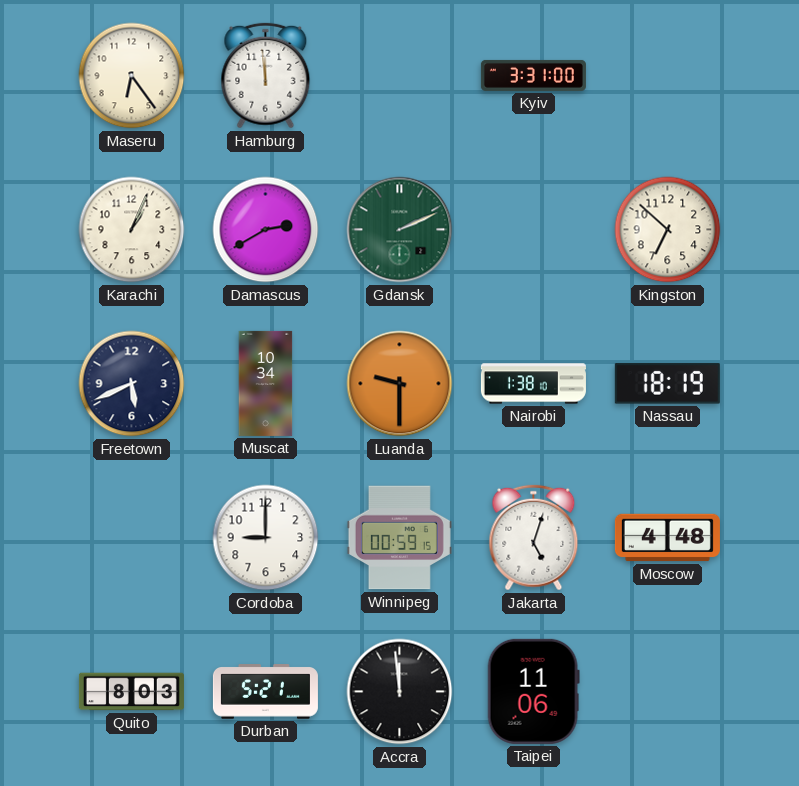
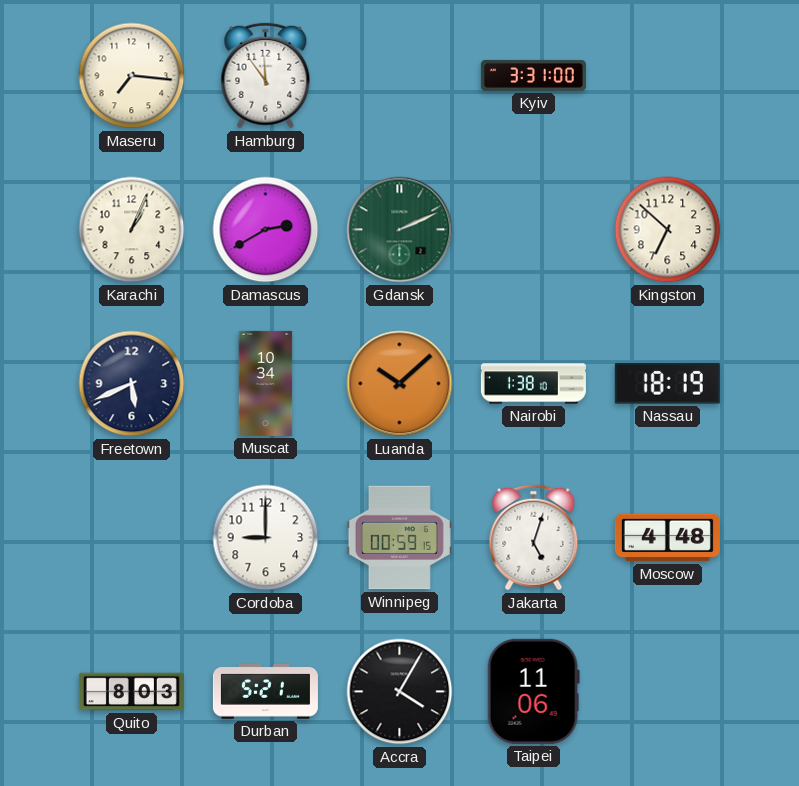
Maseru: 6:24 -> 7:16
Hamburg: 11:59 -> 11:54
Luanda: 9:30 -> 10:08
Accra: 11:59 -> 4:05
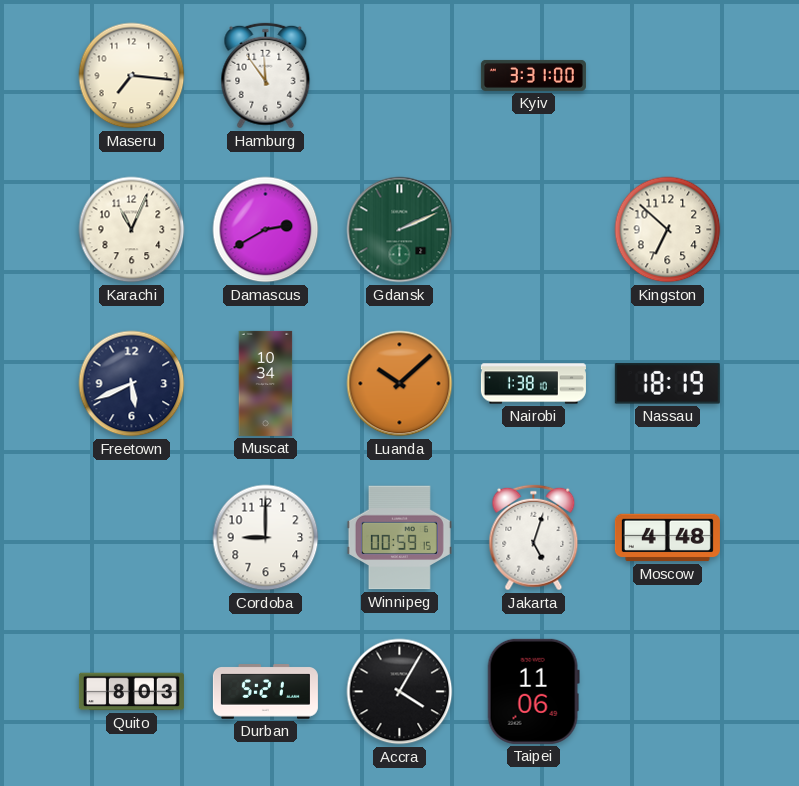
Karachi: 1:04 -> 11:04
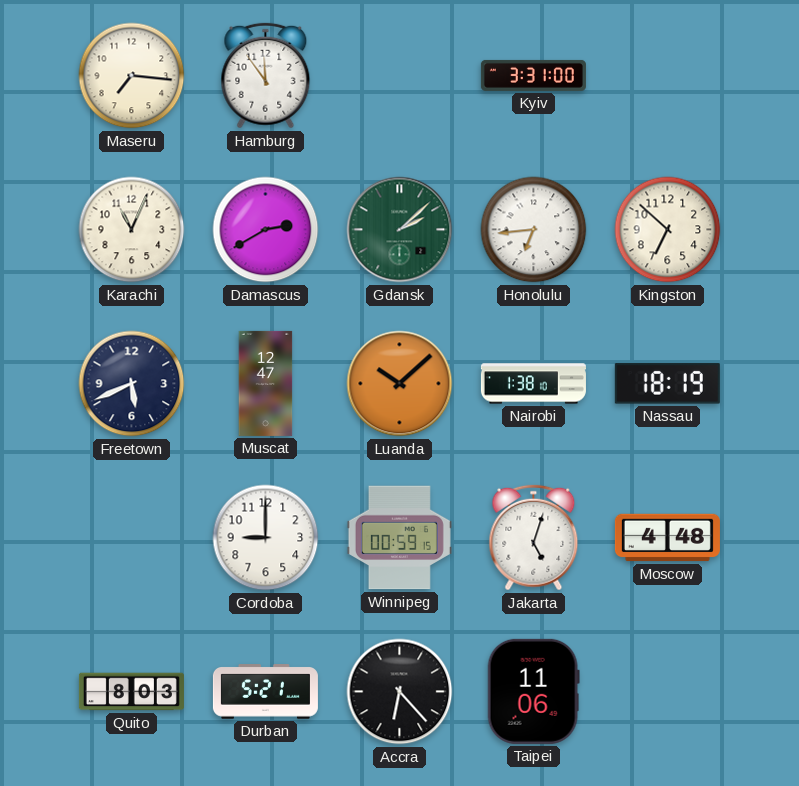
Gdansk: 2:11 -> 2:08
Honolulu: none -> 6:44
Muscat: 10:34 -> 12:47
Accra: 4:05 -> 6:23
